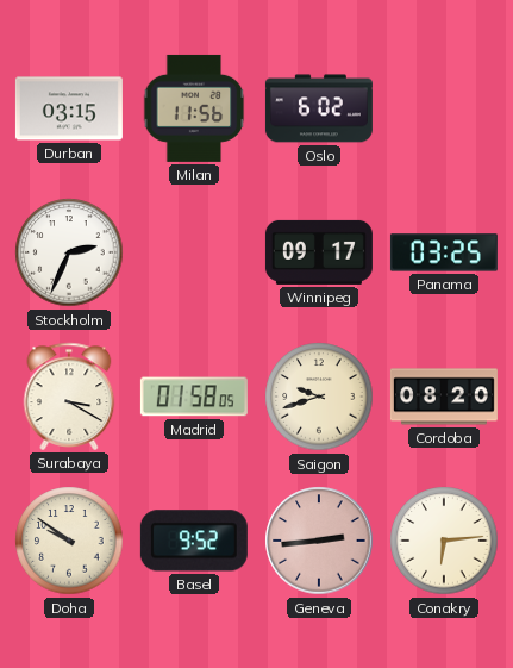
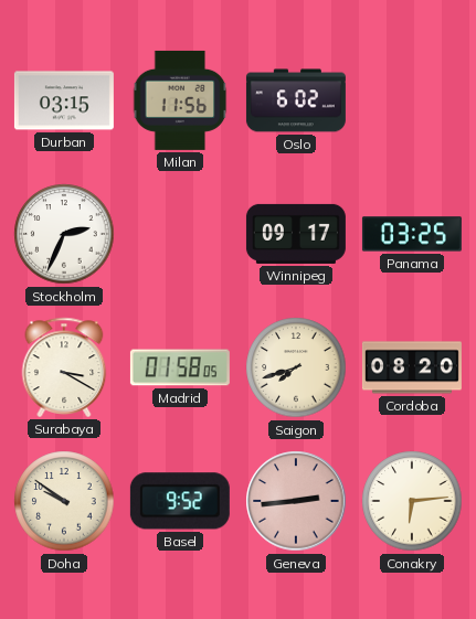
Saigon: 9:42 -> 7:42
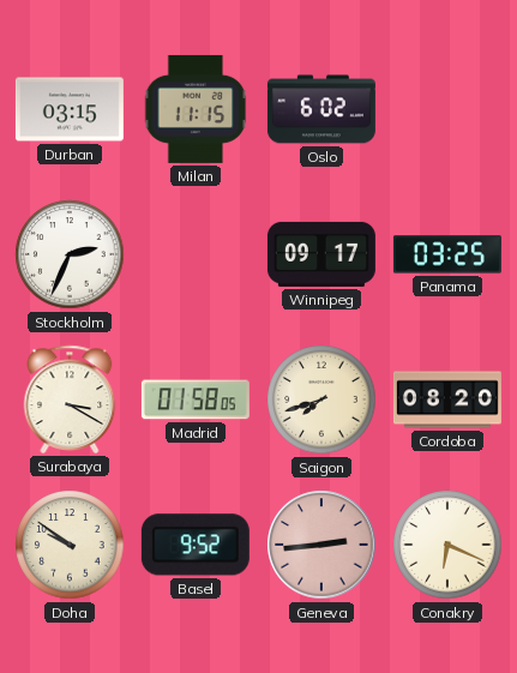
Milan: 11:56 -> 11:15
Conakry: 6:14 -> 6:19
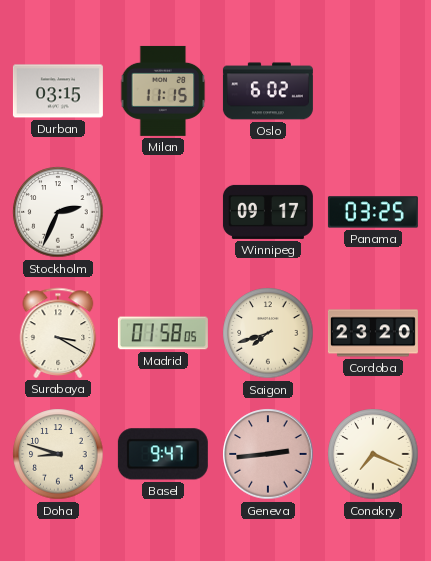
Cordoba: 08:20 -> 23:20
Doha: 9:51 -> 8:48
Basel: 9:52 -> 9:47
Conakry: 6:19 -> 7:19
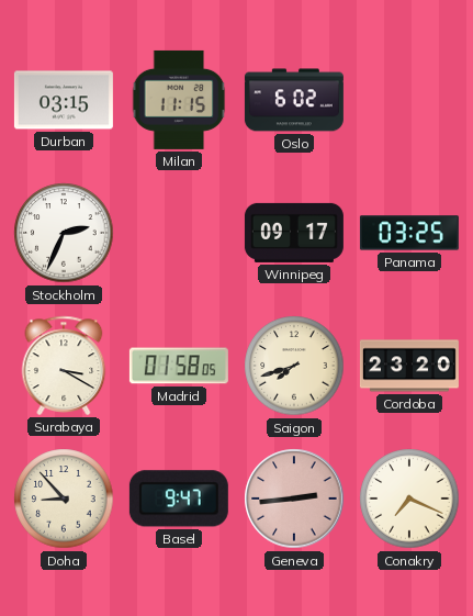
Doha: 8:48 -> 8:53
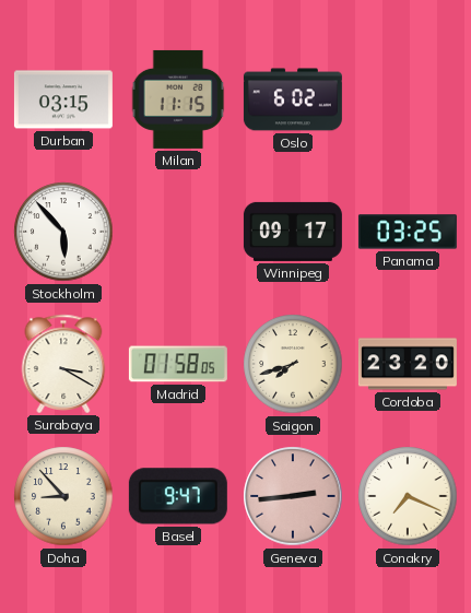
Stockholm: 2:34 -> 5:53
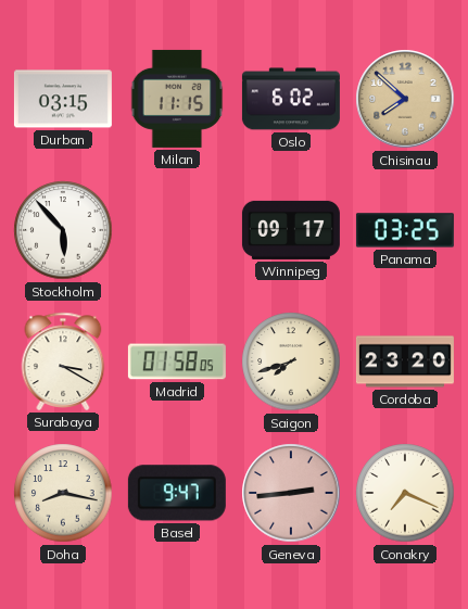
Chisinau: none -> 7:52
Doha: 8:53 -> 8:17
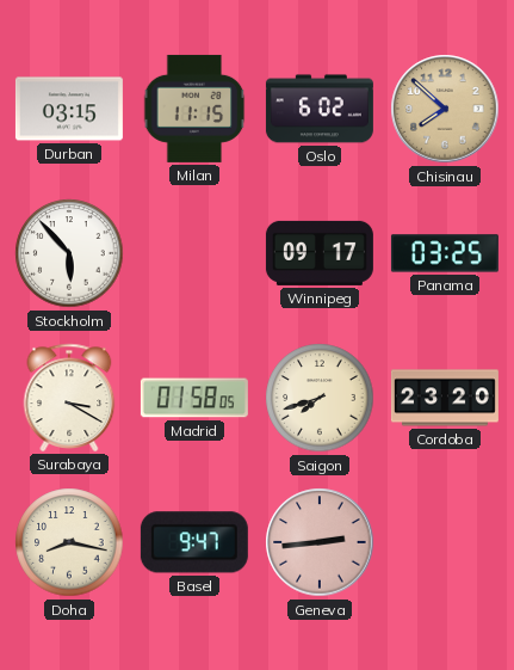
Conakry: 7:19 -> none
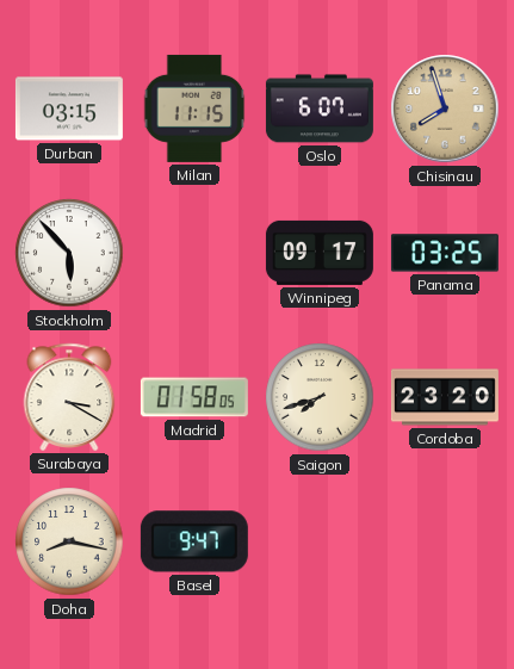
Oslo: 6:02 -> 6:07
Chisinau: 7:52 -> 7:57
Geneva: 2:44 -> none
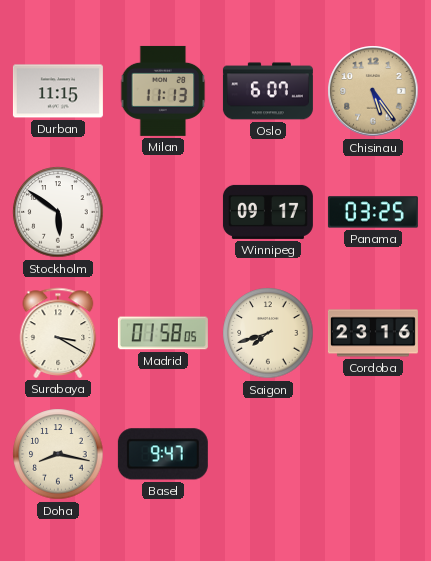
Durban: 03:15 -> 11:15
Milan: 11:15 -> 11:13
Chisinau: 7:57 -> 5:24
Stockholm: 5:53 -> 5:51
Cordoba: 23:20 -> 23:16
